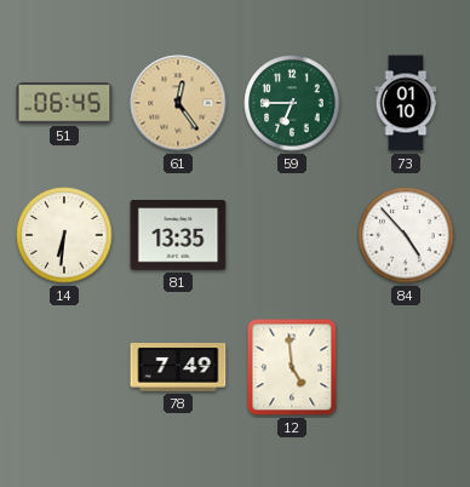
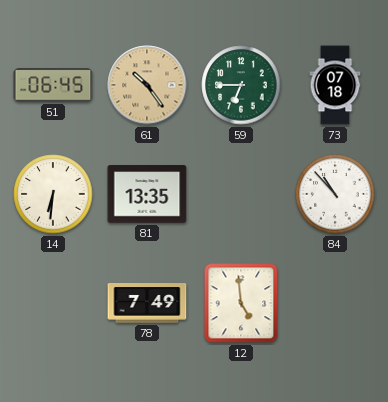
61: 12:24 -> 10:24
73: 01:10 -> 07:18
84: 4:53 -> 10:53
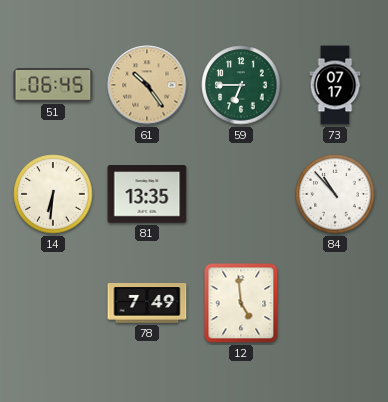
73: 07:18 -> 07:17
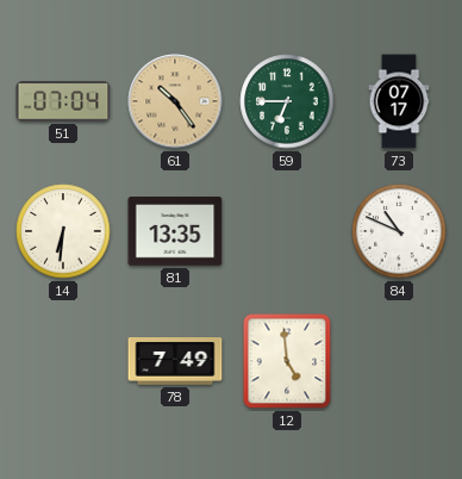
51: 06:45 -> 07:04
84: 10:53 -> 10:49
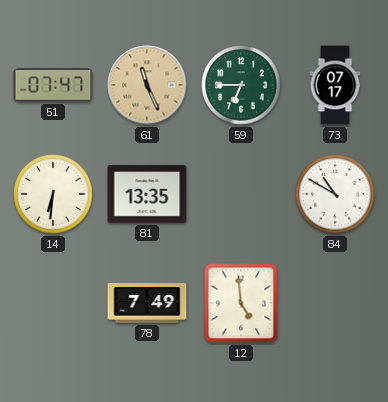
51: 07:04 -> 07:47
61: 10:24 -> 11:26
84: 10:49 -> 10:50
